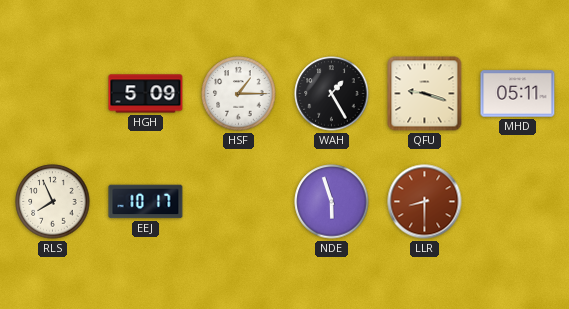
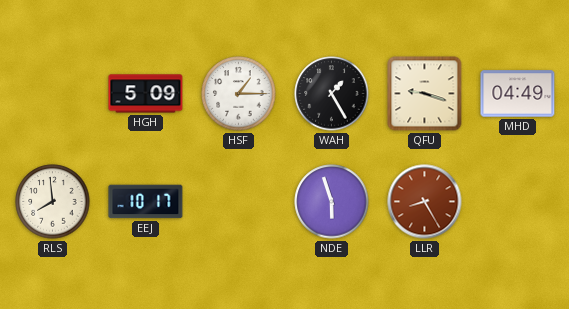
MHD: 05:11 -> 04:49
RLS: 7:56 -> 7:59
LLR: 8:30 -> 8:25
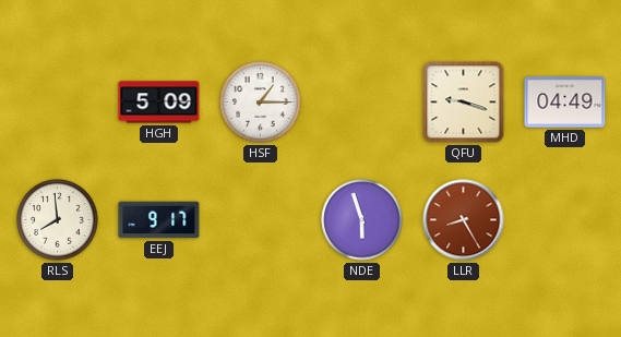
WAH: 1:25 -> none
EEJ: 10:17 -> 9:17
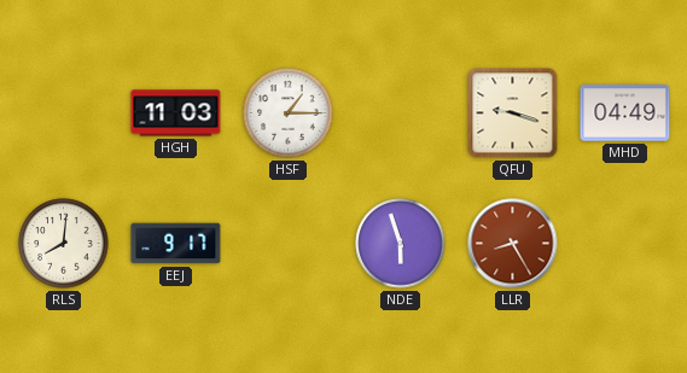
HGH: 5:09 -> 11:03
RLS: 7:59 -> 8:01
